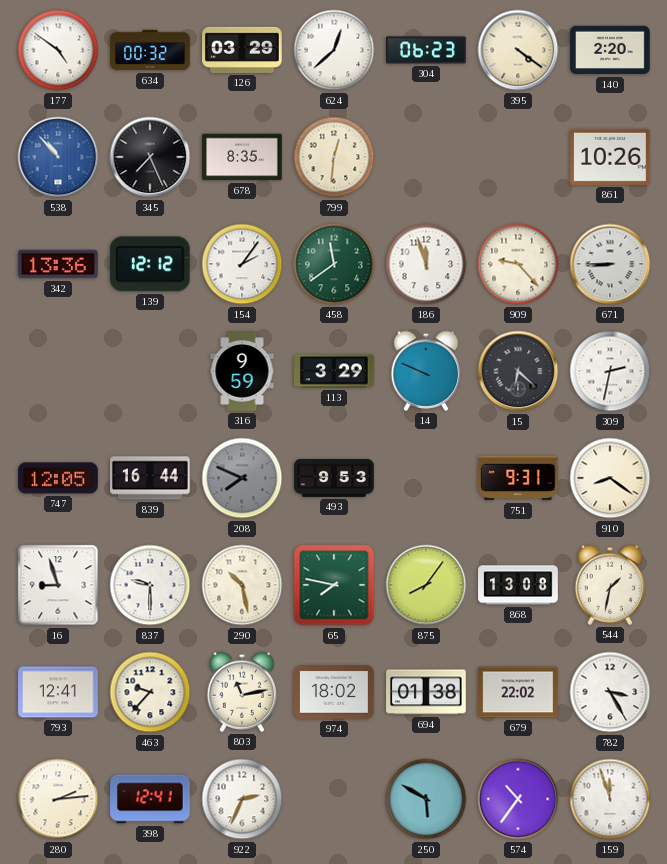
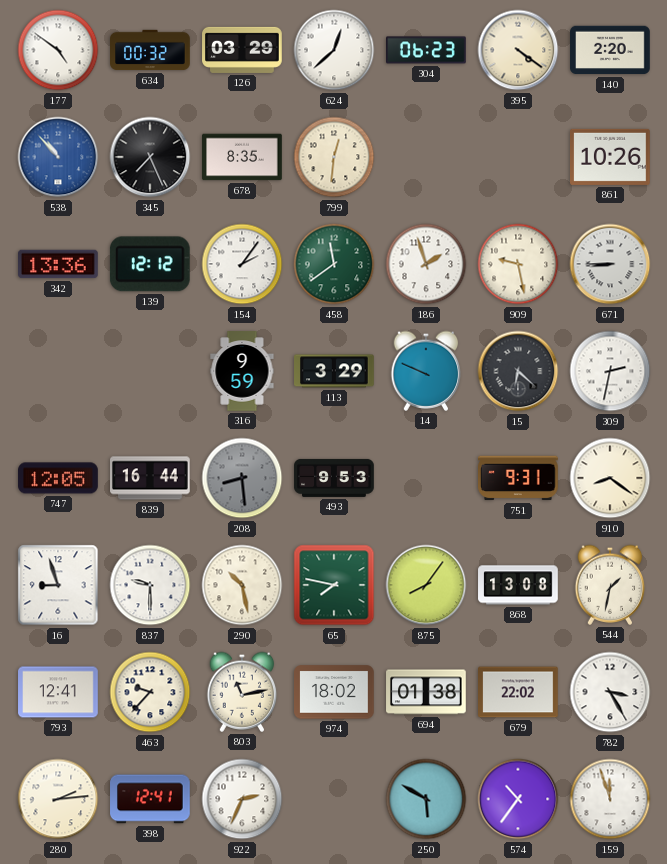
186: 11:57 -> 1:57
909: 9:23 -> 9:28
208: 7:49 -> 8:29
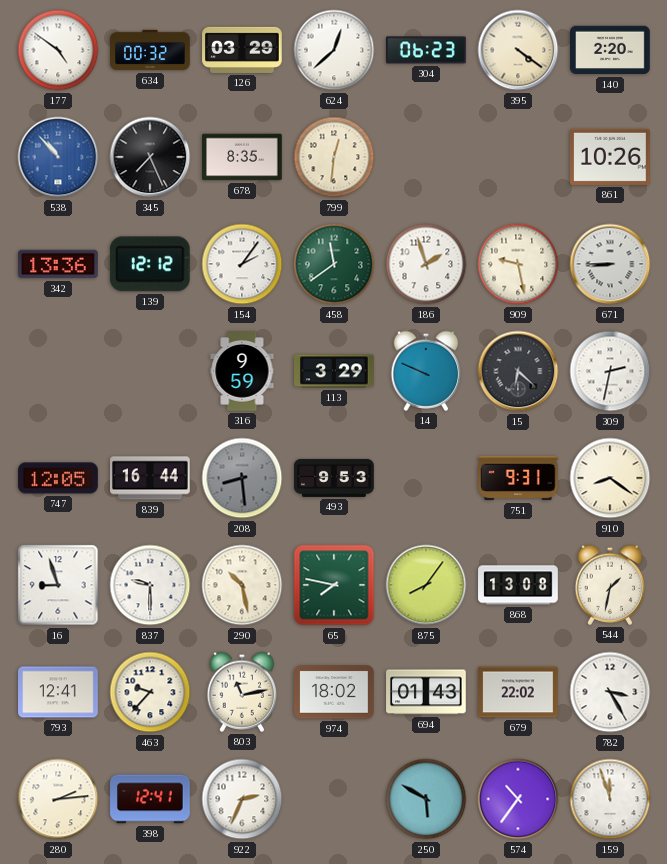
694: 01:38 -> 01:43
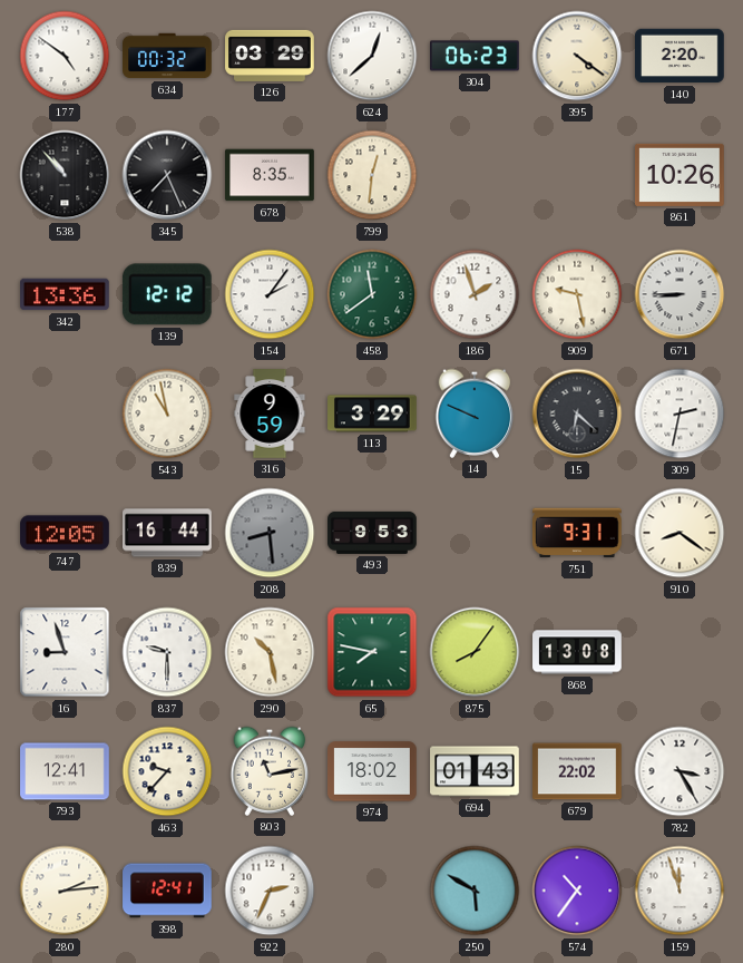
538 dial: blue -> black
543: none -> 10:58
544: 1:32 -> none
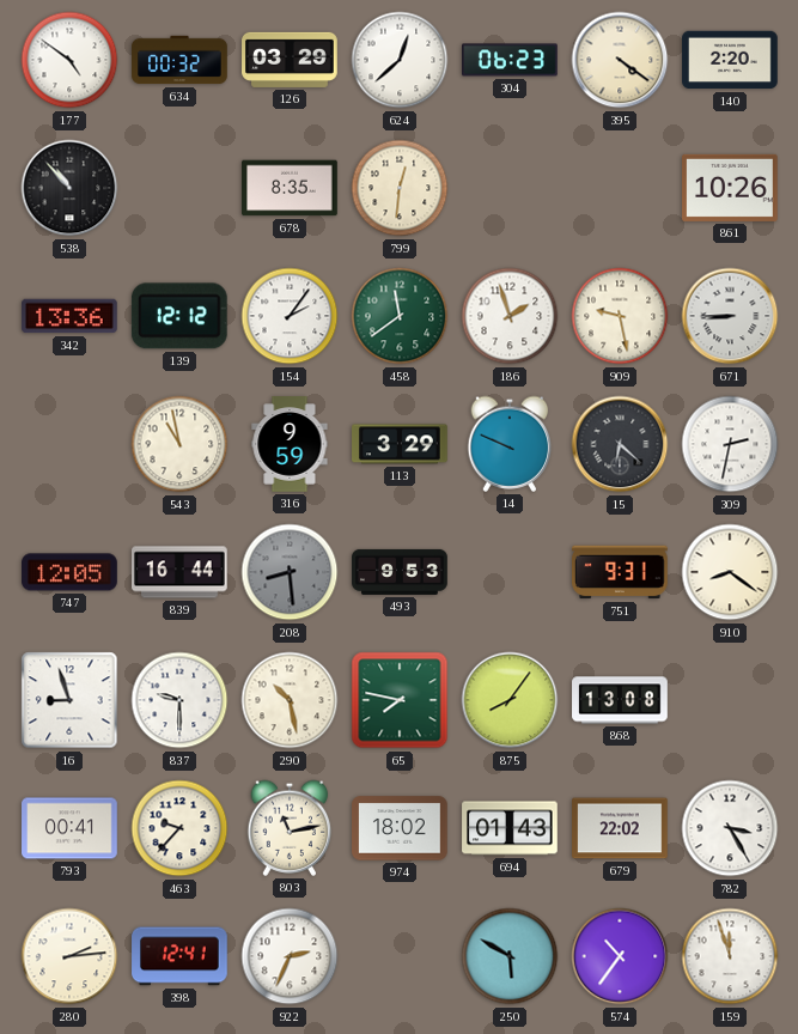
345: 7:26 -> none
793: 12:41 -> 00:41
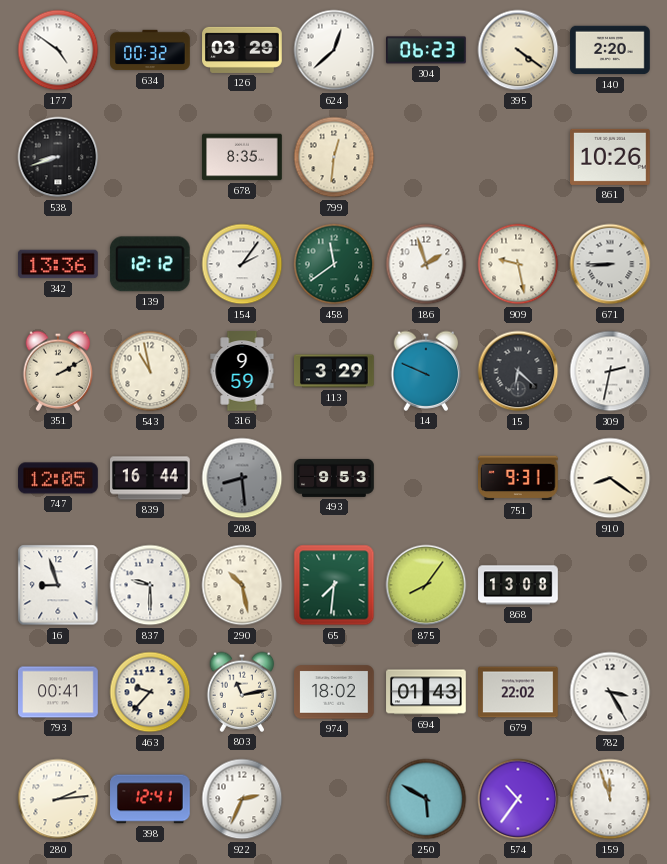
538: 10:53 -> 8:42
351: none -> 2:10
65: 7:47 -> 7:31
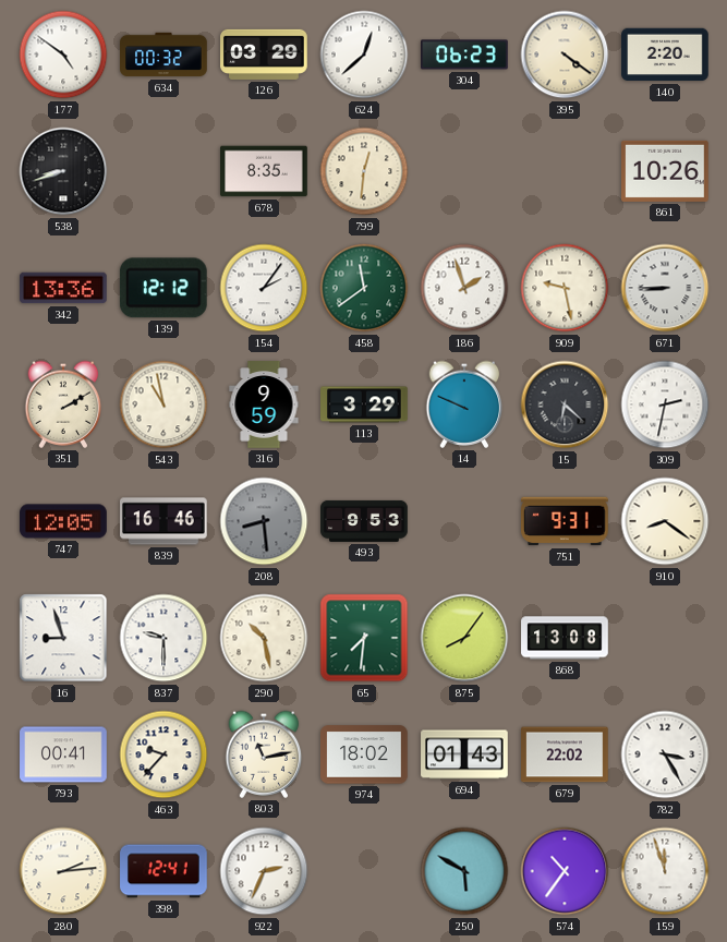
839: 16:44 -> 16:46
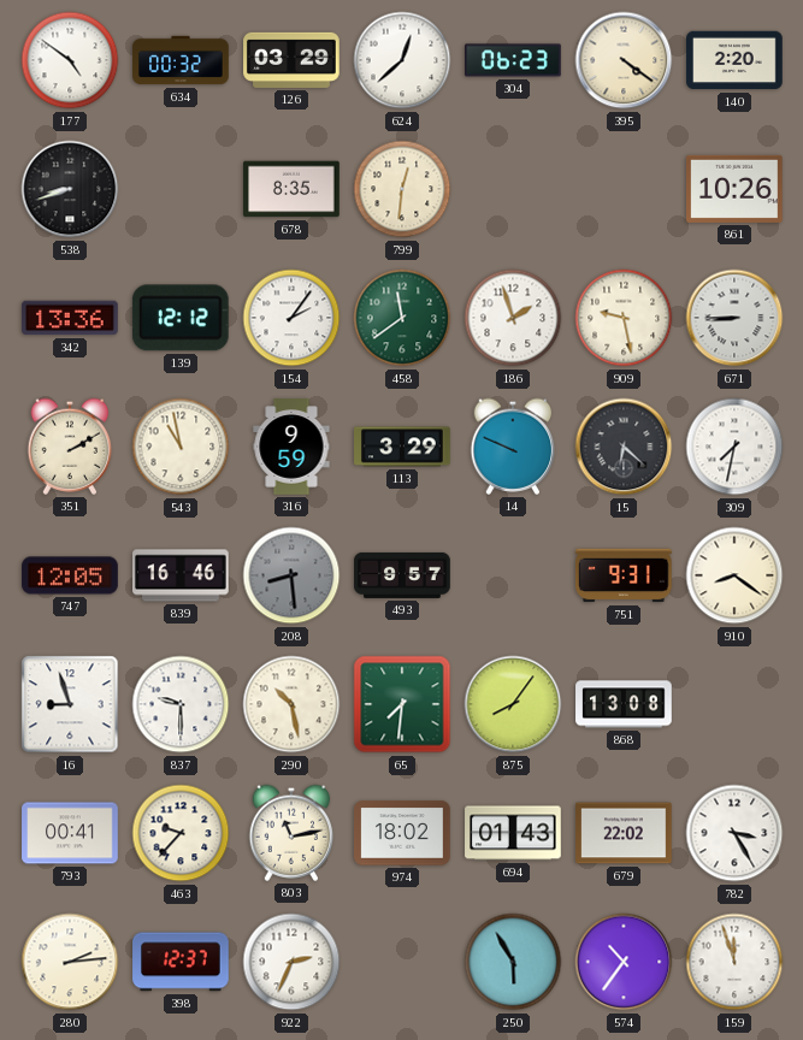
309: 2:32 -> 7:32
493: 9:53 -> 9:57
398: 12:41 -> 12:37
250: 5:50 -> 5:55
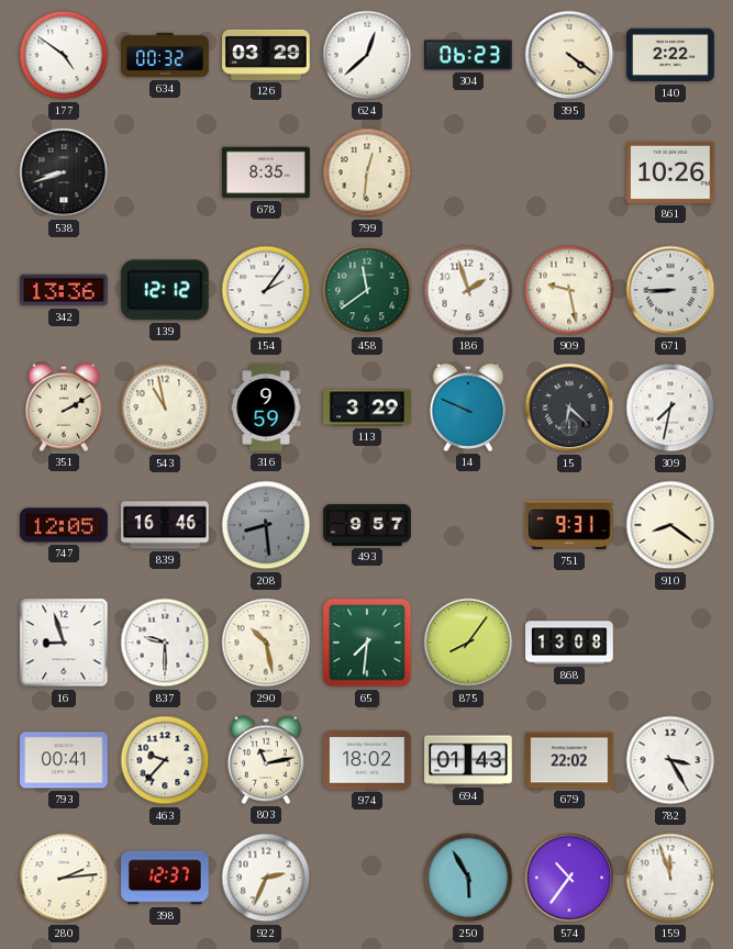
140: 2:20 -> 2:22
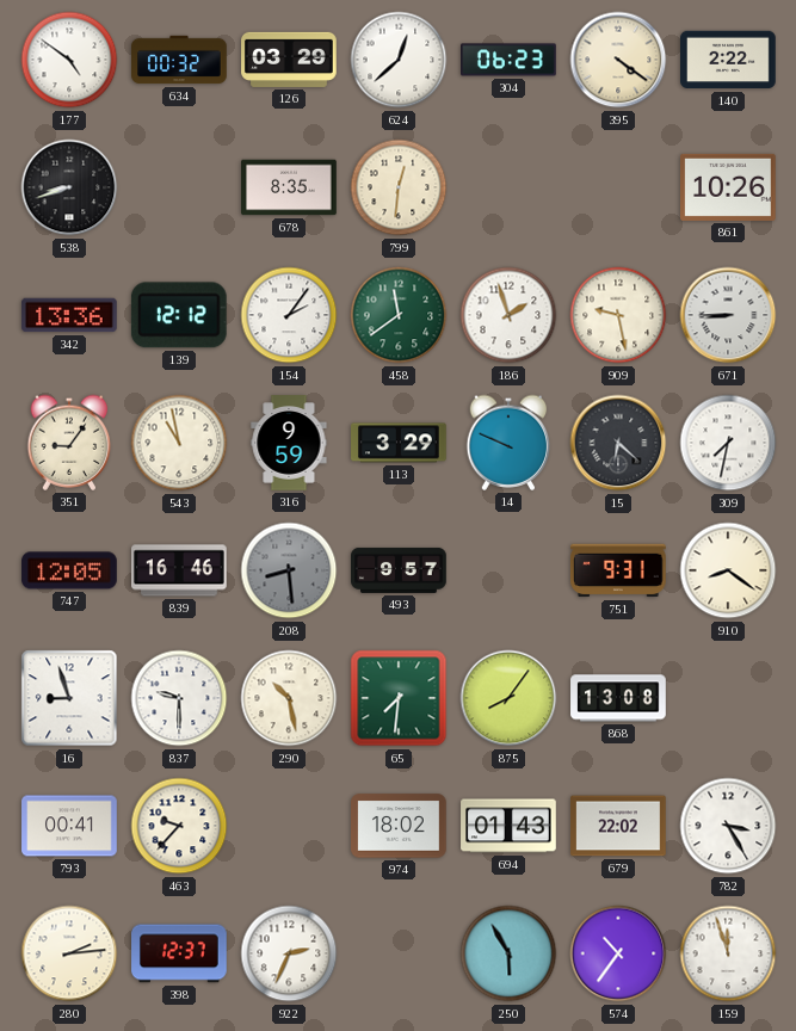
351: 2:10 -> 9:06
803: 11:13 -> none
